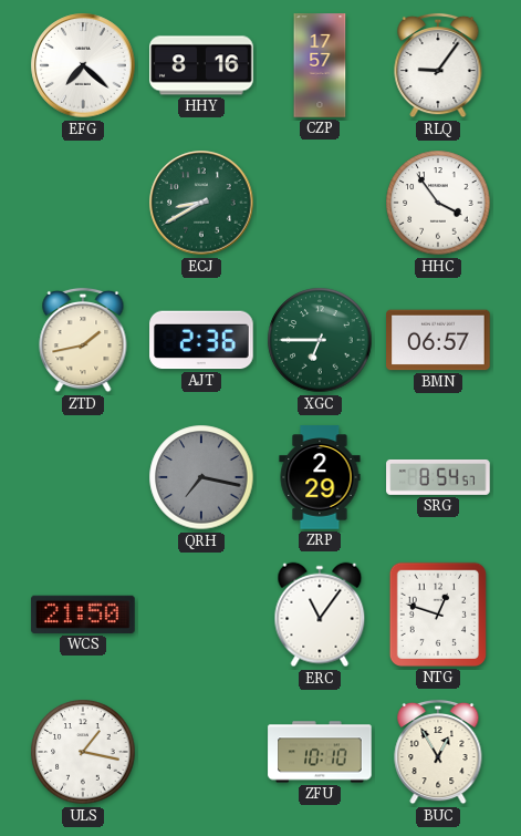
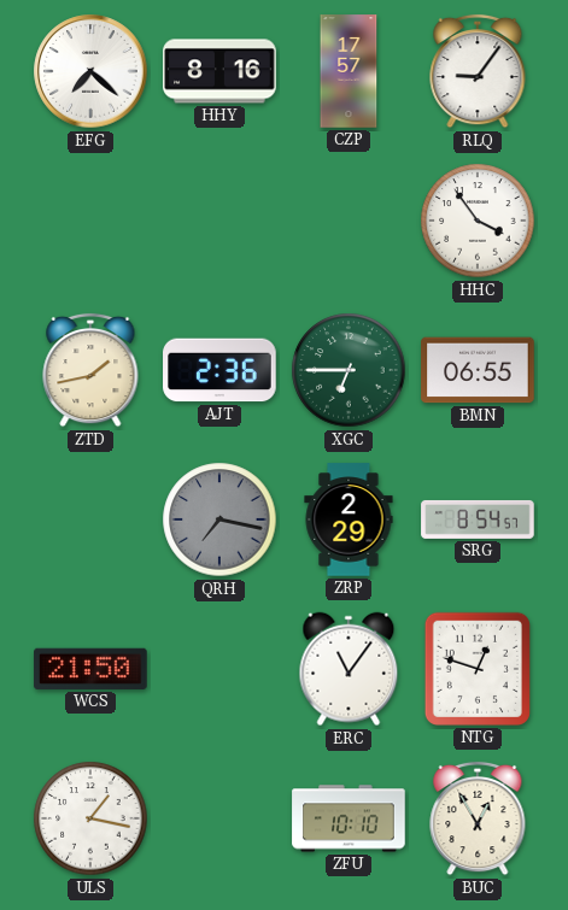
ECJ: 8:40 -> none
BMN: 06:57 -> 06:55
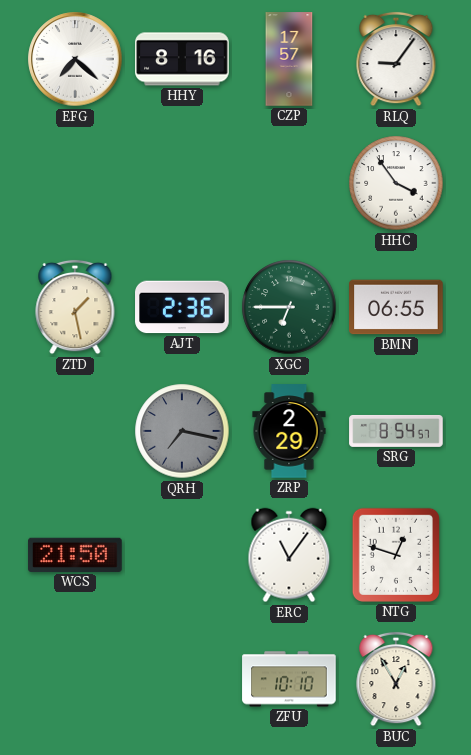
ZTD: 1:43 -> 1:28
ULS: 1:17 -> none
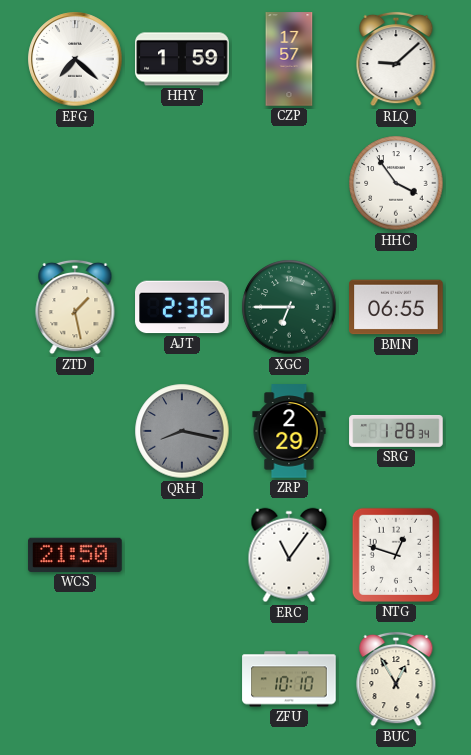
HHY: 8:16 -> 1:59
RLQ: 9:06 -> 9:08
QRH: 7:17 -> 8:17
SRG: 8:54 -> 1:28
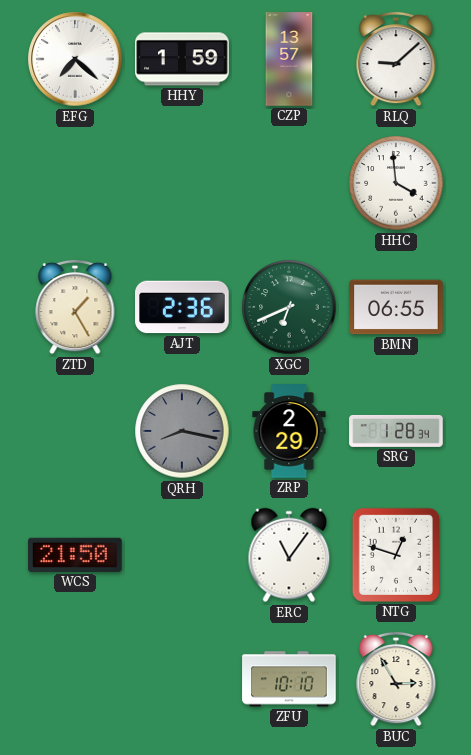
CZP: 17:57 -> 13:57
HHC: 3:54 -> 3:59
ZTD: 1:28 -> 1:25
XGC: 6:45 -> 6:41
BUC: 12:55 -> 2:55
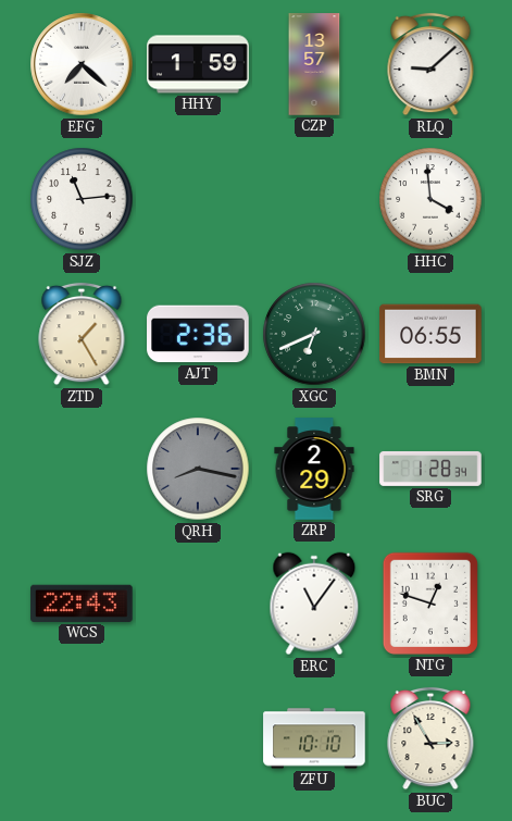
SJZ: none -> 11:14
WCS: 21:50 -> 22:43
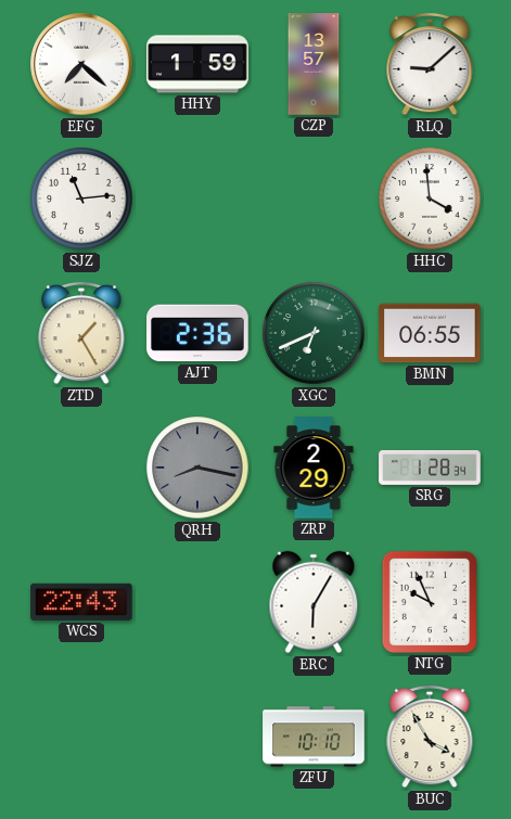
ERC: 11:06 -> 6:05
NTG: 12:48 -> 9:56
BUC: 2:55 -> 3:55
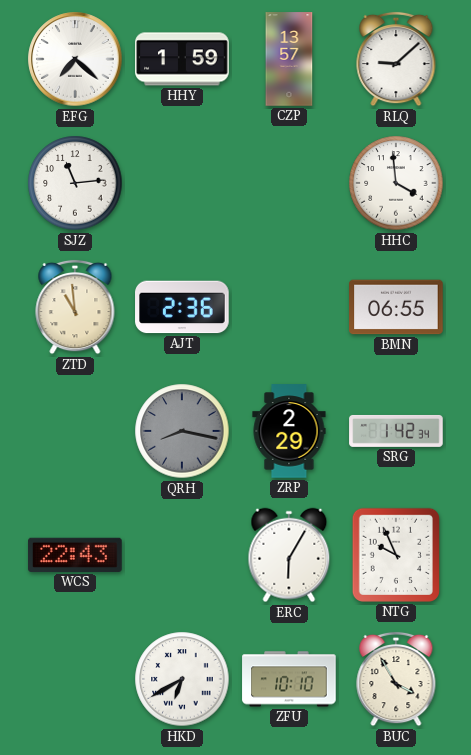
ZTD: 1:25 -> 10:59
XGC: 6:41 -> none
SRG: 1:28 -> 1:42
HKD: none -> 6:40
